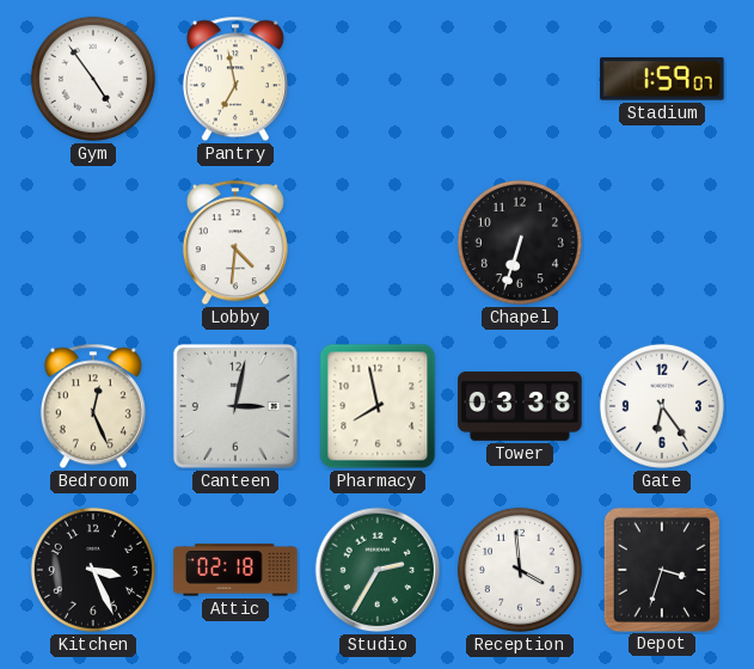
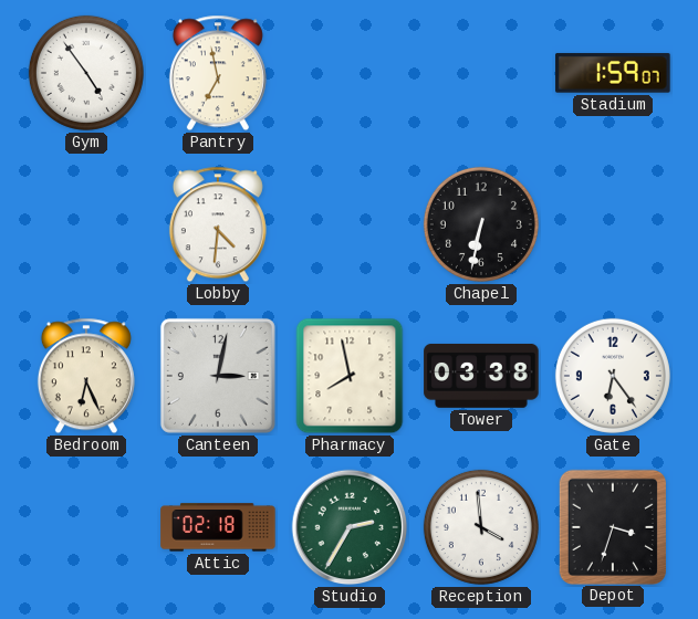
Chapel: 6:33 -> 6:32
Bedroom: 12:26 -> 6:26
Kitchen: 3:26 -> none
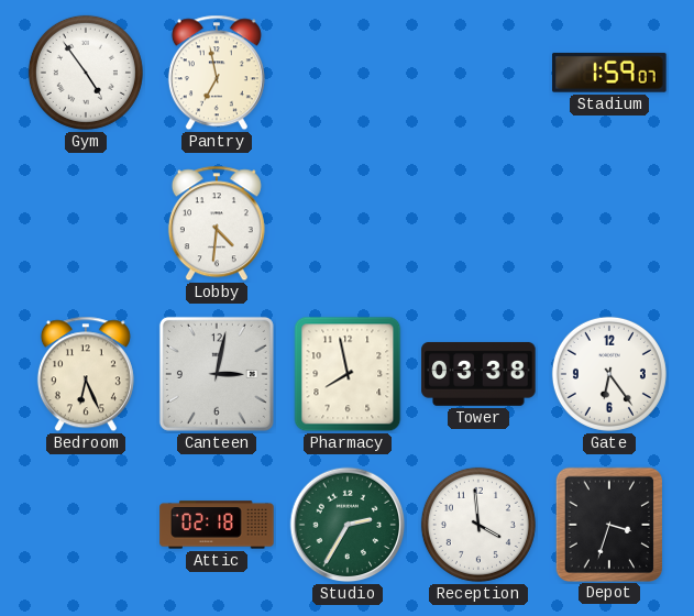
Chapel: 6:32 -> none
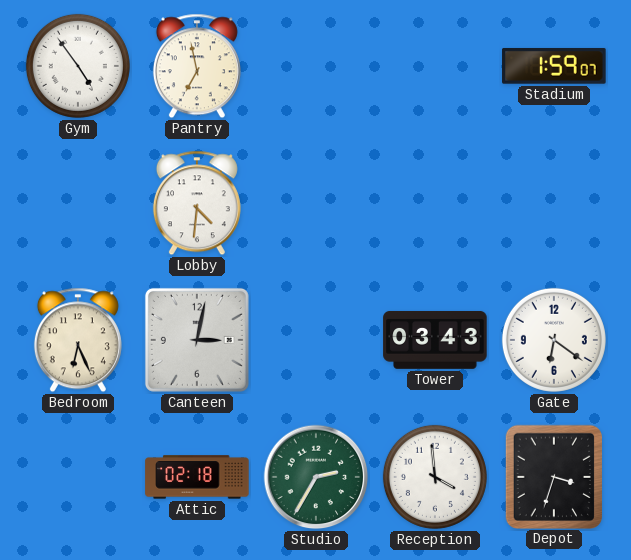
Pharmacy: 7:58 -> none
Tower: 03:38 -> 03:43
Gate: 6:24 -> 6:21
